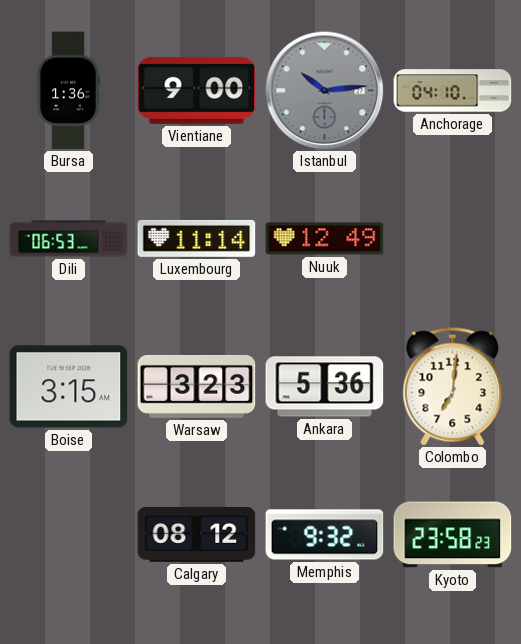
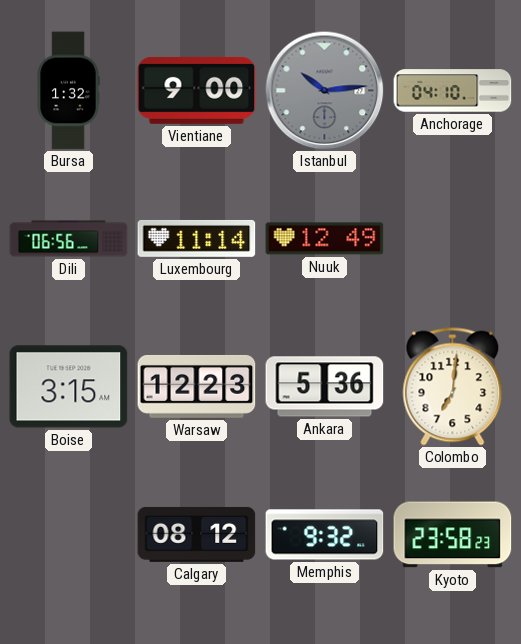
Bursa: 1:36 -> 1:32
Dili: 06:53 -> 06:56
Warsaw: 3:23 -> 12:23
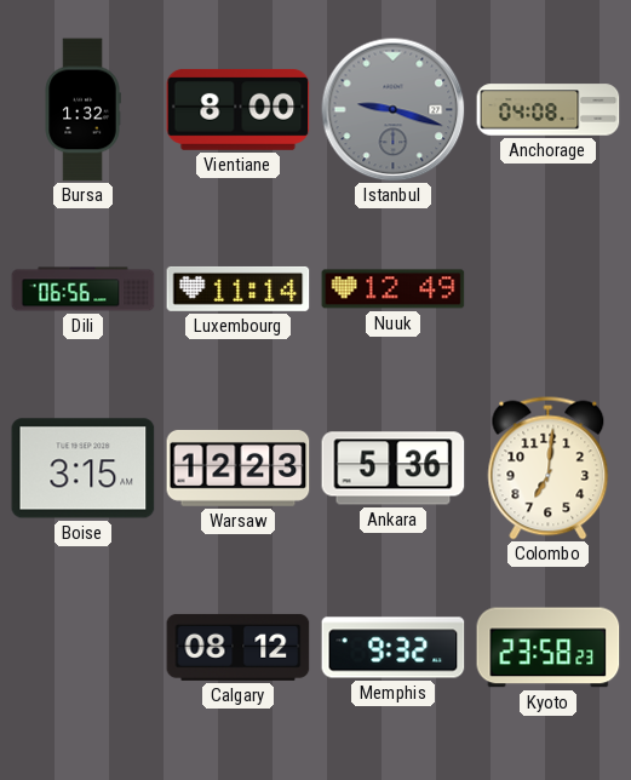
Vientiane: 9:00 -> 8:00
Istanbul: 10:14 -> 9:18
Anchorage: 04:10 -> 04:08
